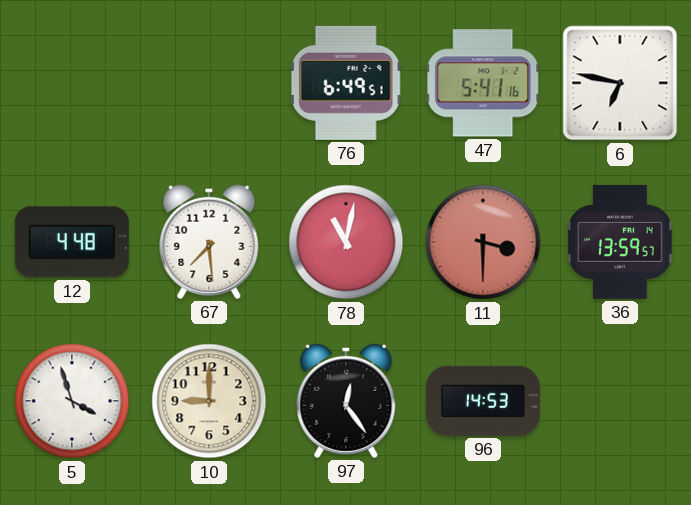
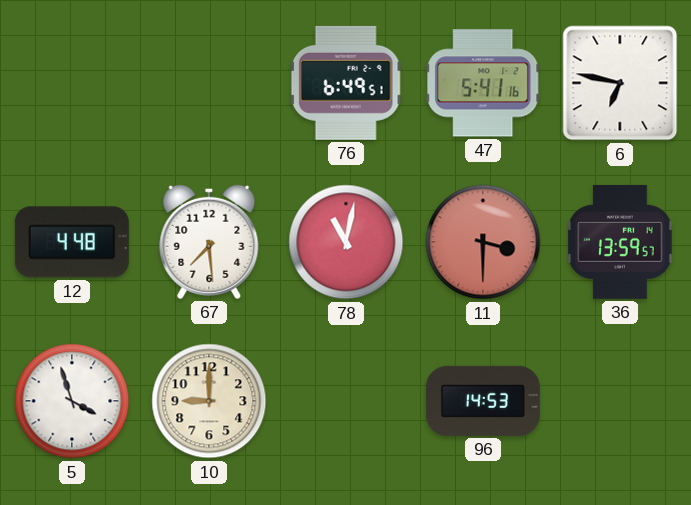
97: 12:24 -> none
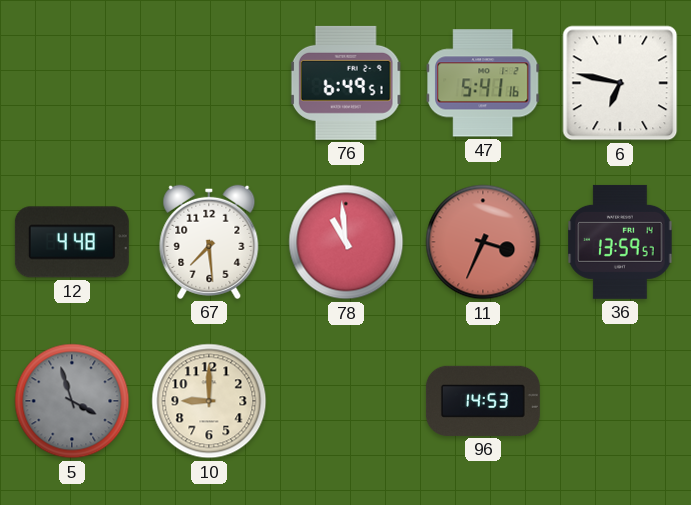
78: 11:02 -> 10:59
11: 3:30 -> 3:34
5 dial: white -> grey
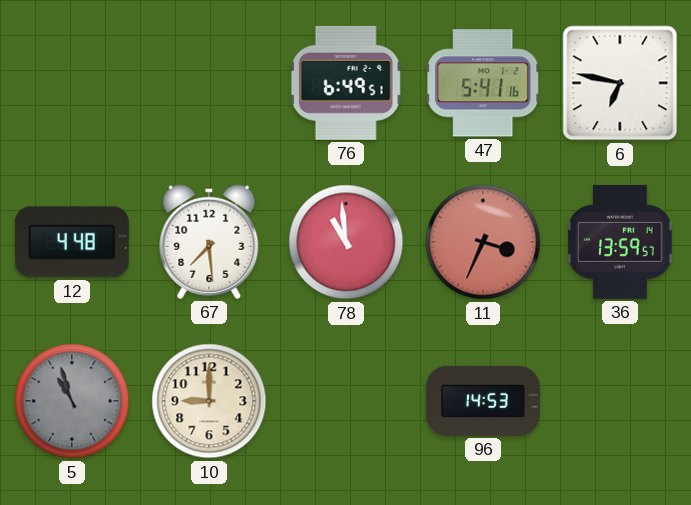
5: 3:57 -> 10:57
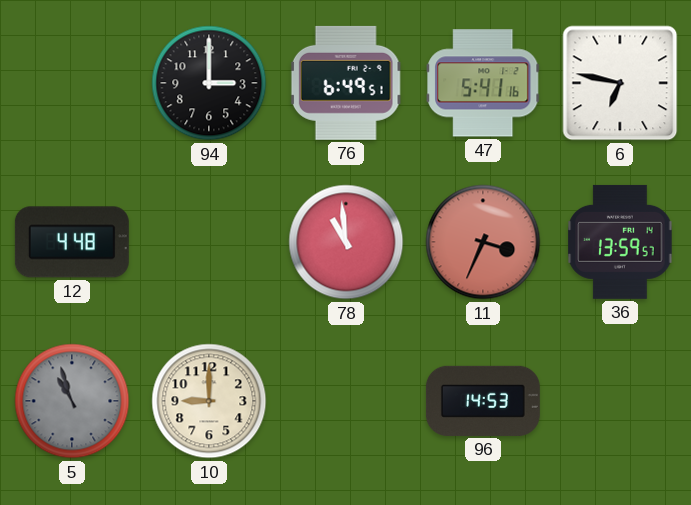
94: none -> 3:00
67: 7:29 -> none
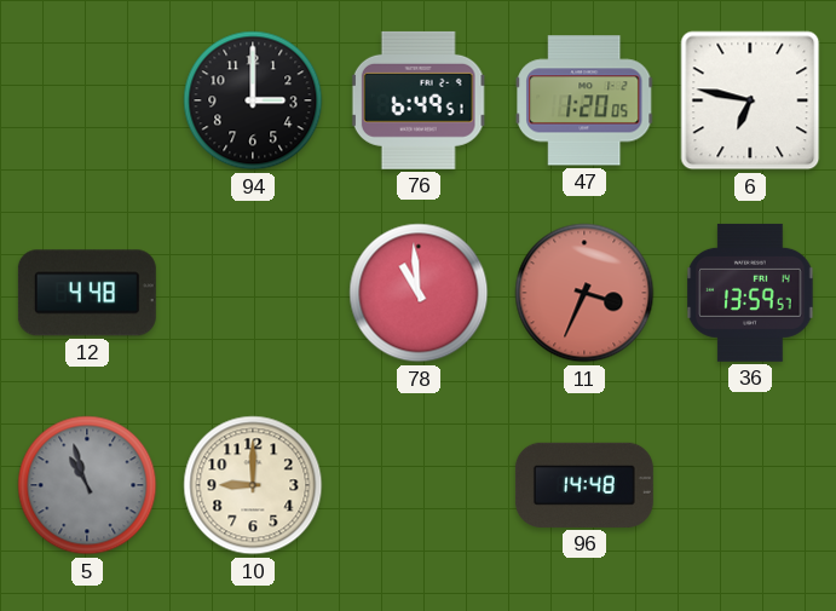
47: 5:41 -> 1:20
96: 14:53 -> 14:48
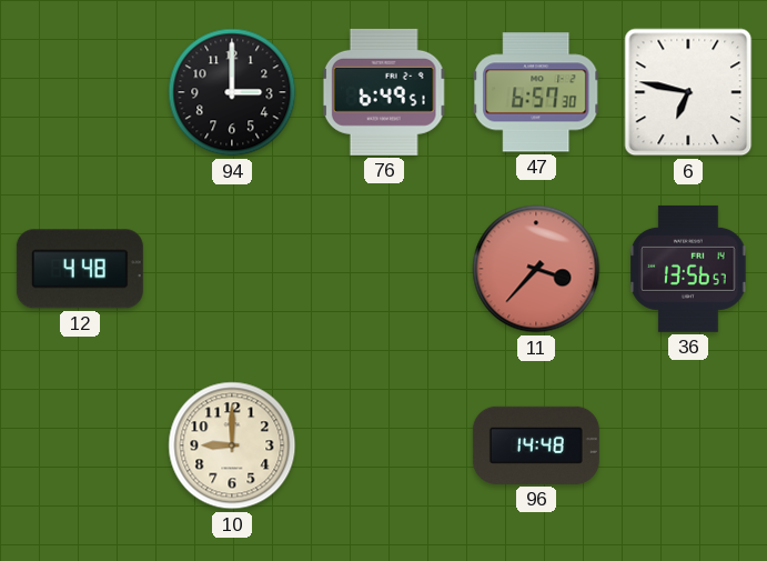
47: 1:20 -> 6:57
78: 10:59 -> none
11: 3:34 -> 3:37
36: 13:59 -> 13:56
5: 10:57 -> none
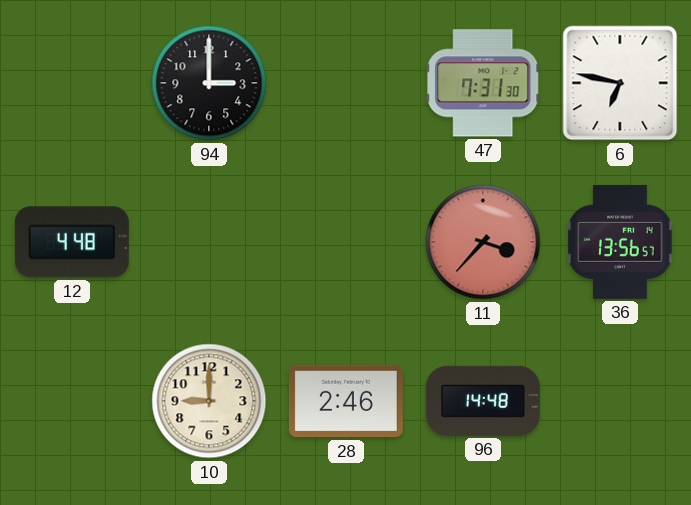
76: 6:49 -> none
47: 6:57 -> 7:31
28: none -> 2:46
